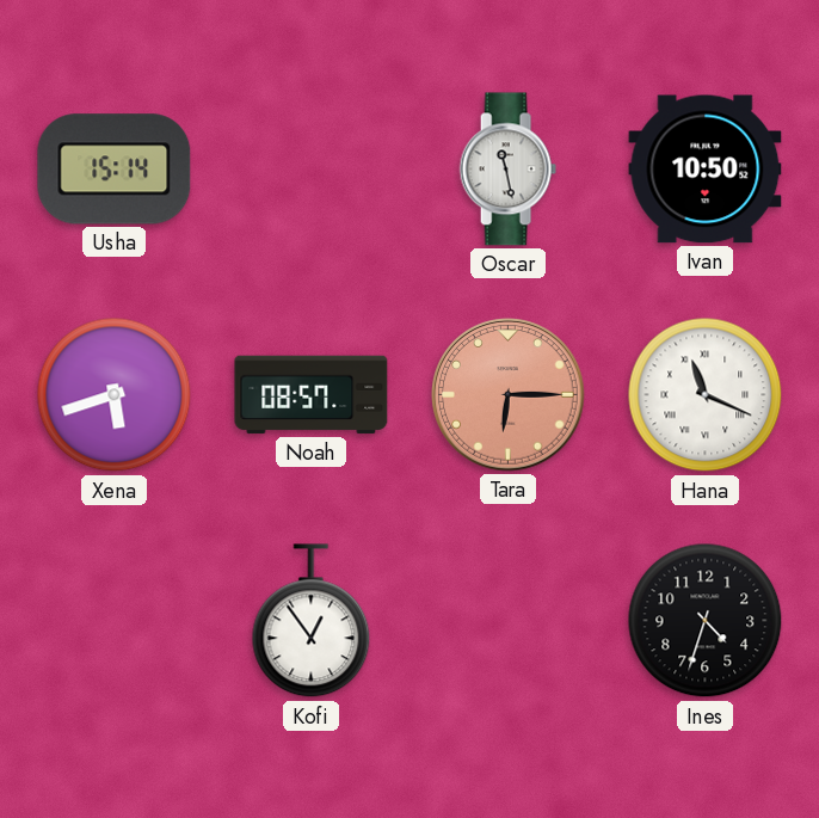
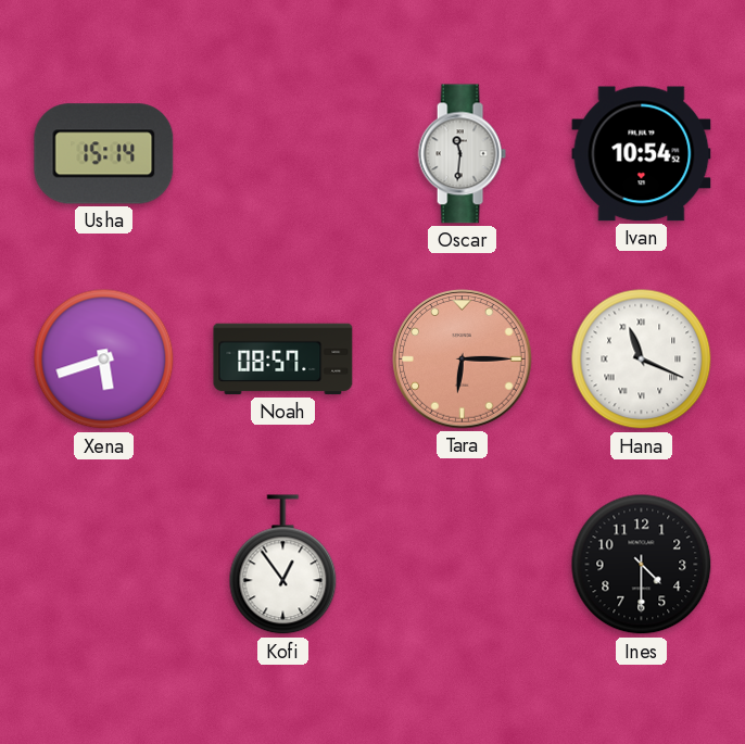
Oscar: 11:28 -> 11:31
Ivan: 10:50 -> 10:54
Ines: 4:33 -> 4:30
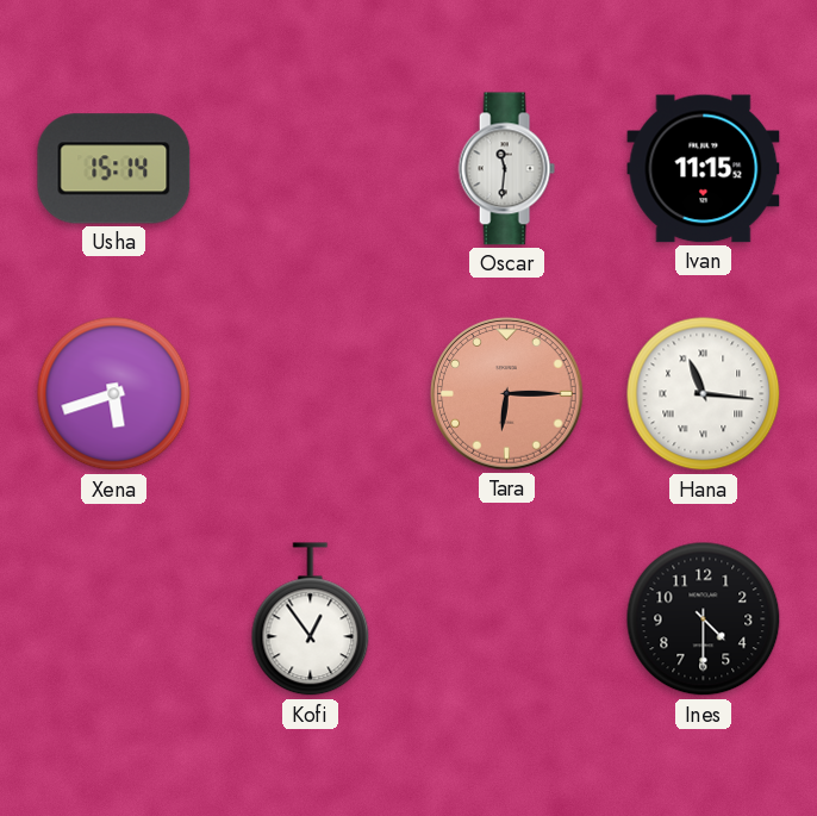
Ivan: 10:54 -> 11:15
Noah: 08:57 -> none
Hana: 11:19 -> 11:16
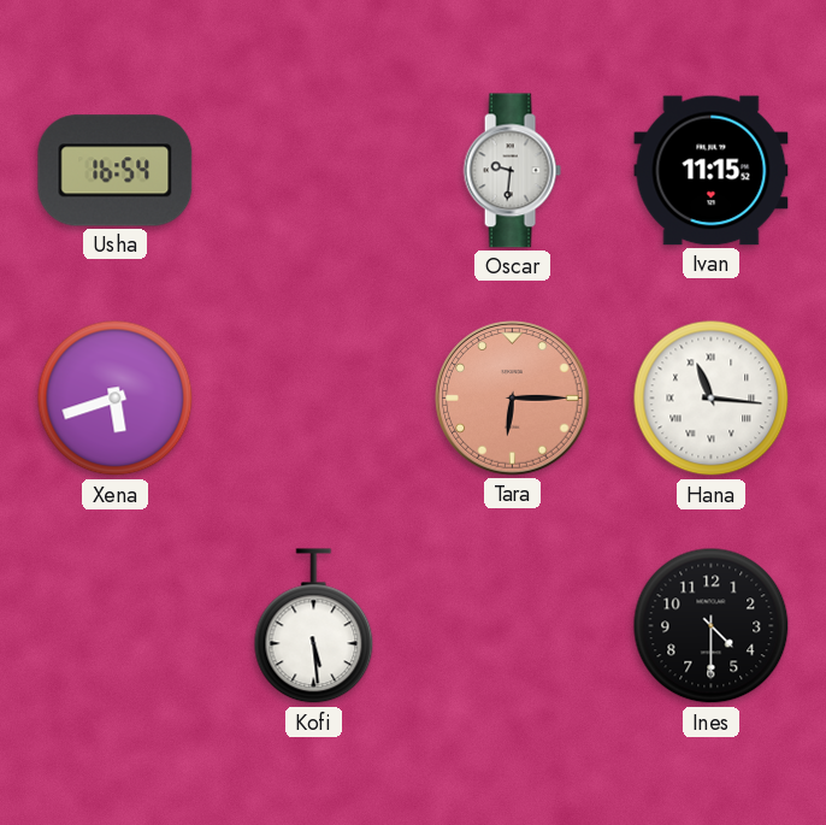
Usha: 15:14 -> 16:54
Oscar: 11:31 -> 9:31
Kofi: 12:54 -> 5:29
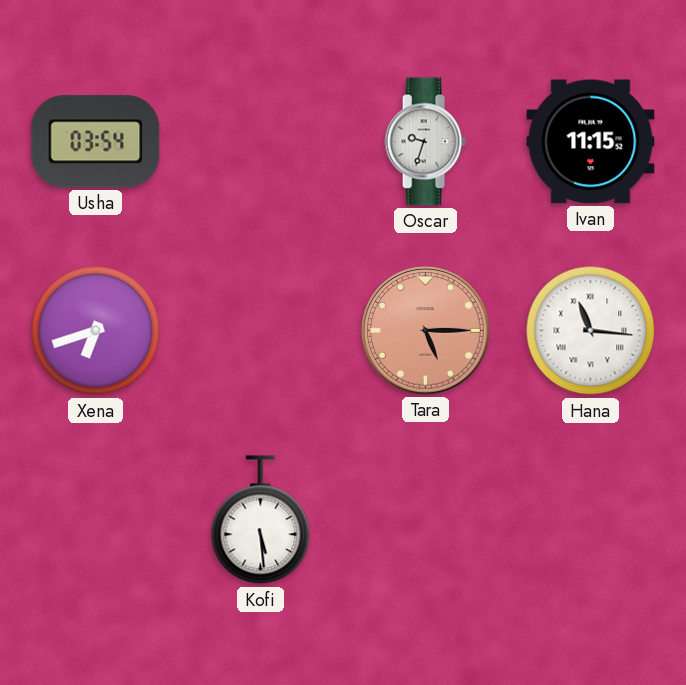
Usha: 16:54 -> 03:54
Oscar: 9:31 -> 9:33
Xena: 5:42 -> 6:42
Tara: 6:15 -> 5:15
Ines: 4:30 -> none
